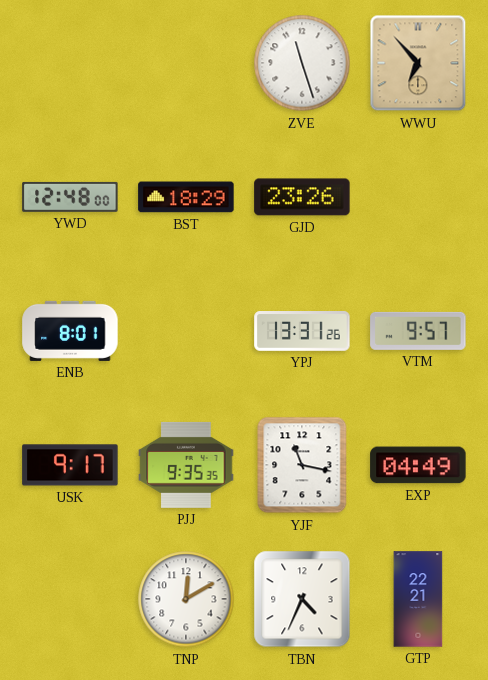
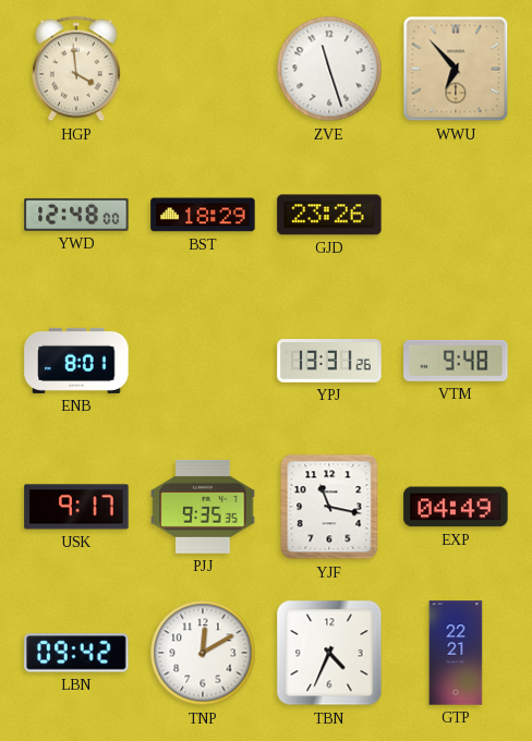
HGP: none -> 3:59
VTM: 9:57 -> 9:48
LBN: none -> 09:42
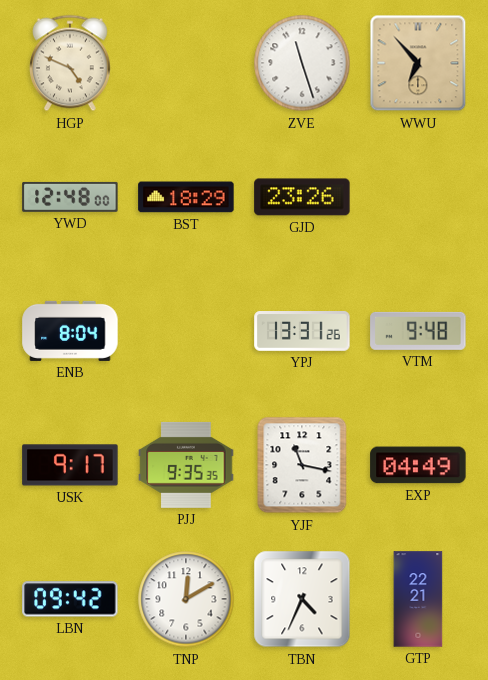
HGP: 3:59 -> 4:49
ENB: 8:01 -> 8:04
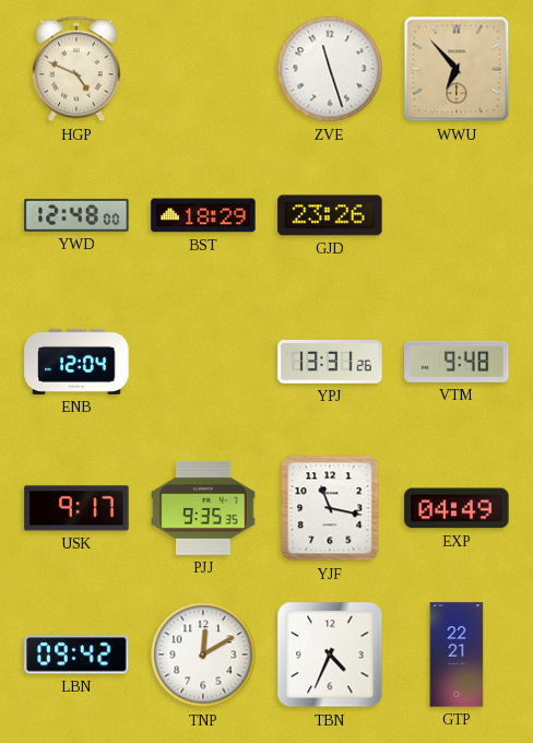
ENB: 8:04 -> 12:04
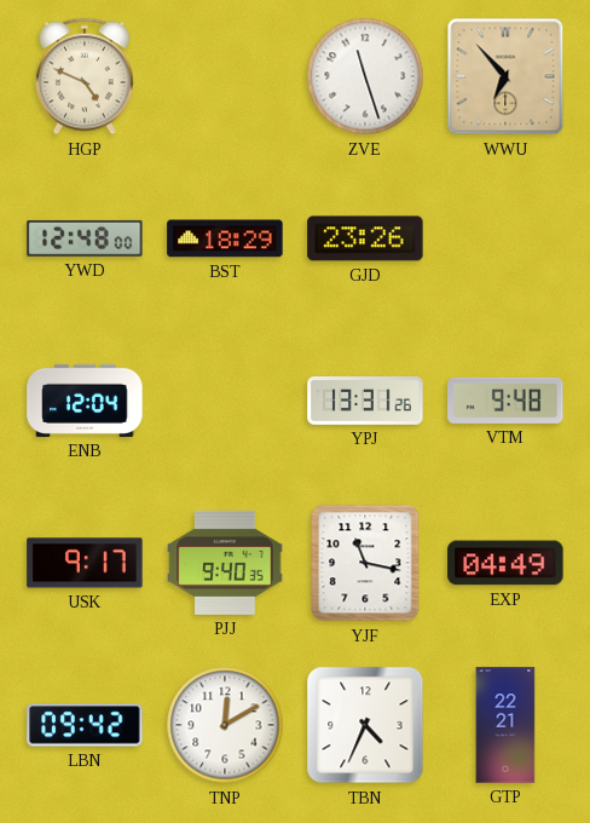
PJJ: 9:35 -> 9:40
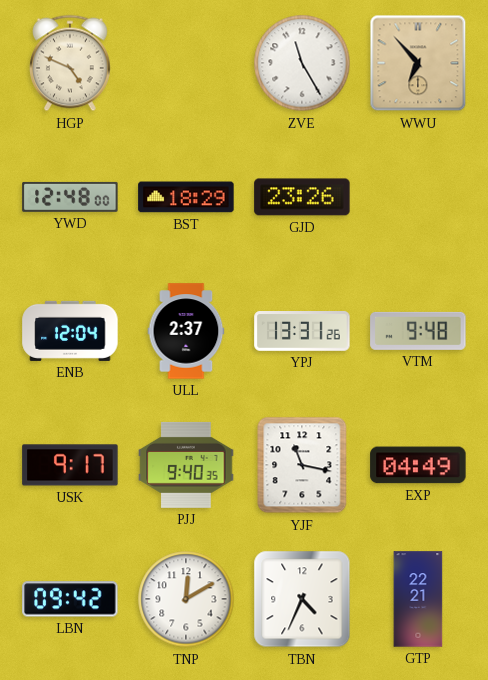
ZVE: 11:27 -> 11:25
ULL: none -> 2:37
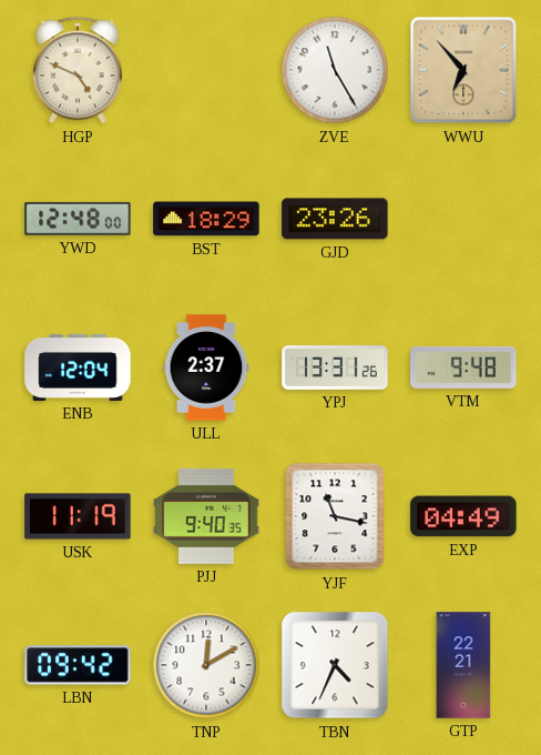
USK: 9:17 -> 11:19
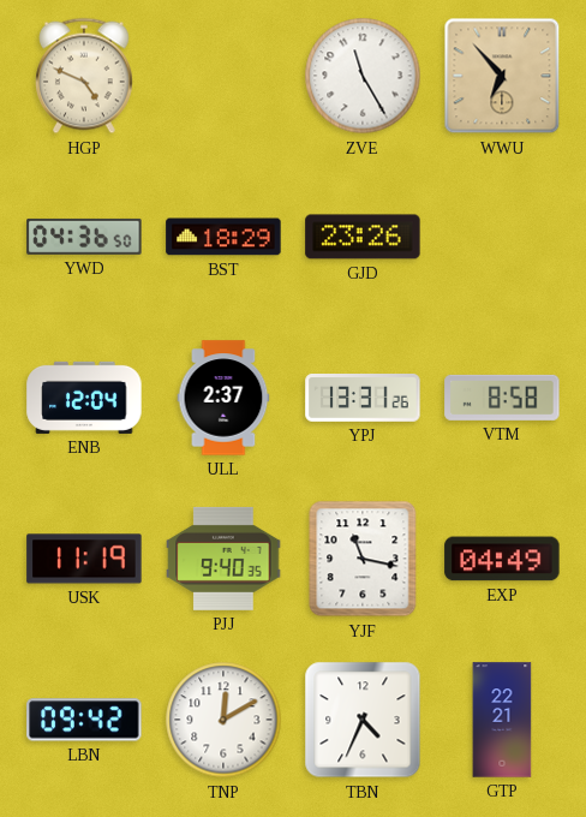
YWD: 12:48 -> 04:36
VTM: 9:48 -> 8:58
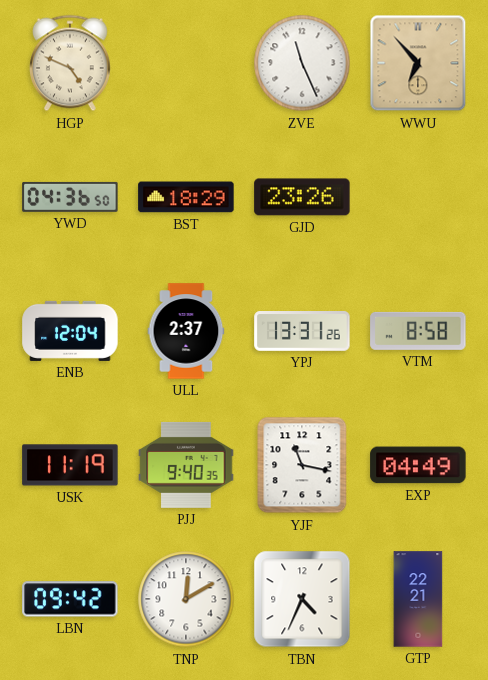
ZVE: 11:25 -> 11:26
